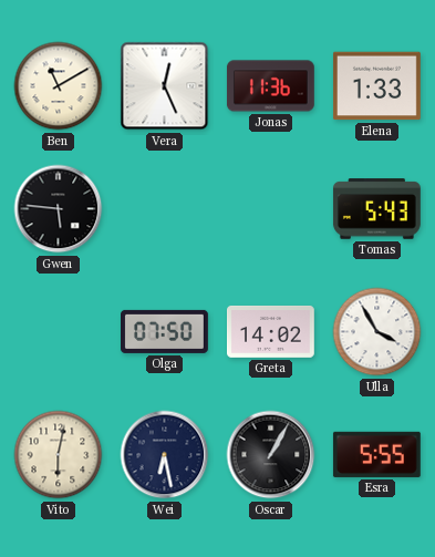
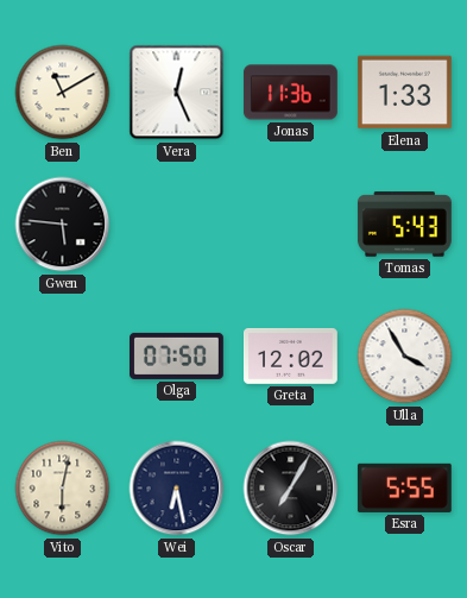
Greta: 14:02 -> 12:02
Oscar: 1:05 -> 7:05
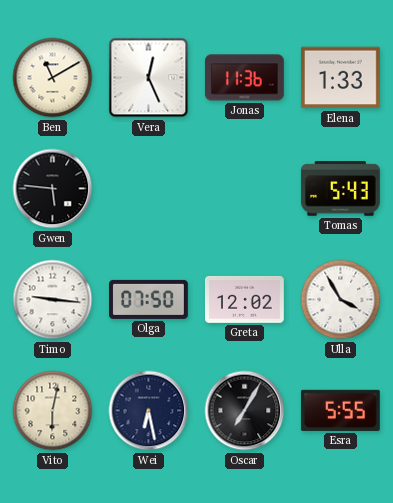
Timo: none -> 9:16
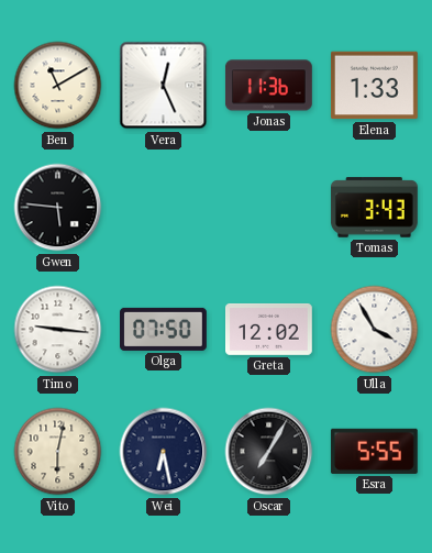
Tomas: 5:43 -> 3:43
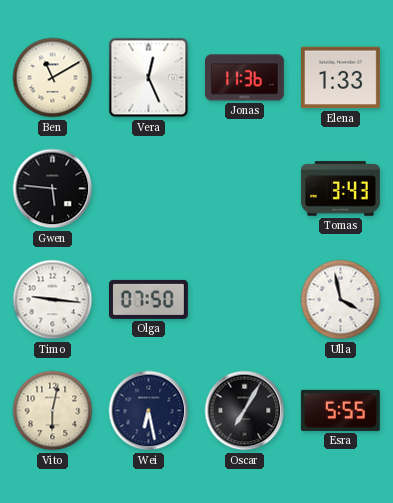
Greta: 12:02 -> none
Ulla: 3:55 -> 3:58
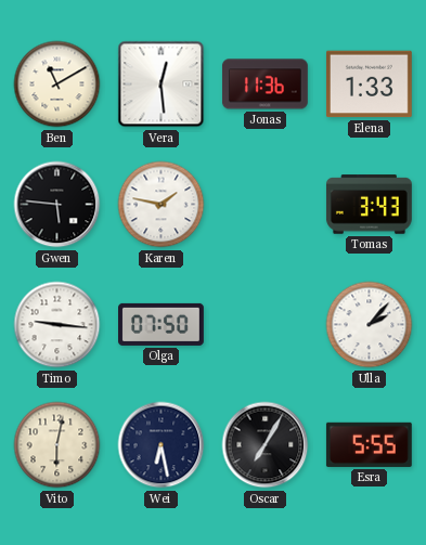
Vera: 12:26 -> 12:29
Karen: none -> 1:47
Ulla: 3:58 -> 2:07
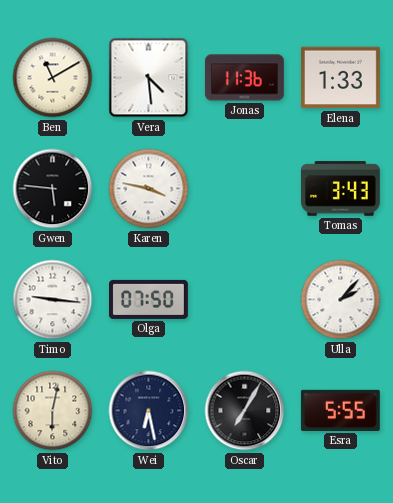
Vera: 12:29 -> 4:29
Karen: 1:47 -> 3:47
